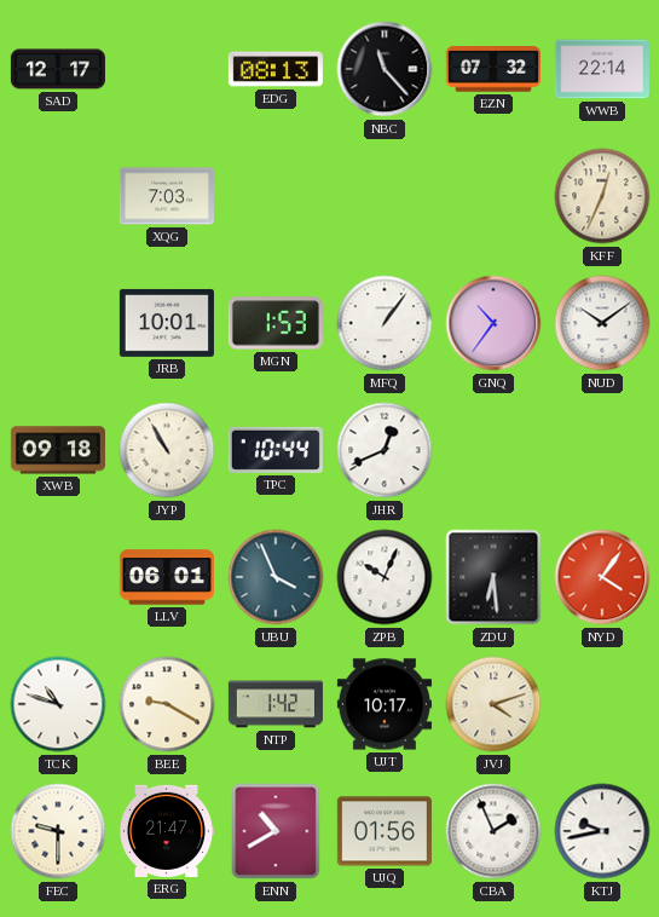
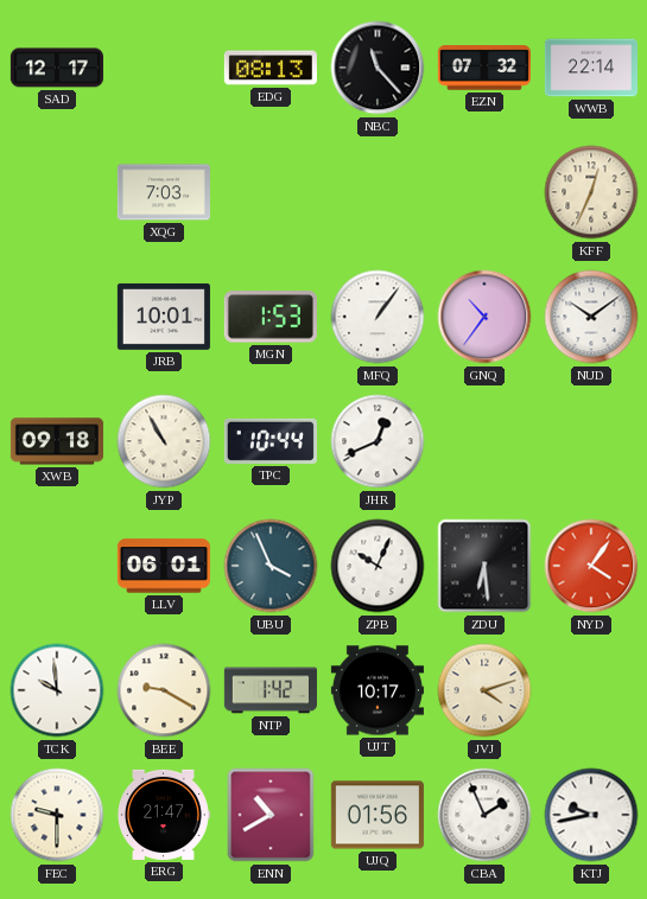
TCK: 10:48 -> 9:59
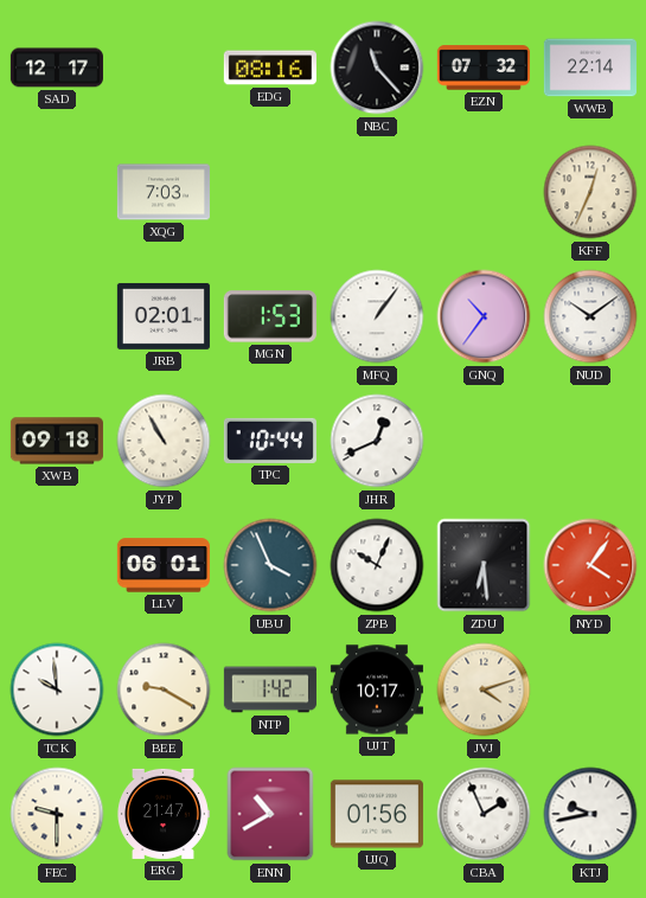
EDG: 08:13 -> 08:16
JRB: 10:01 -> 02:01
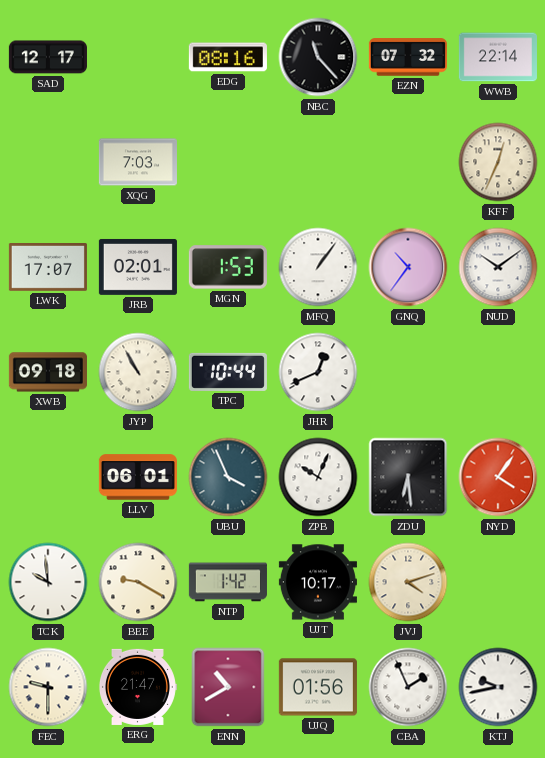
LWK: none -> 17:07
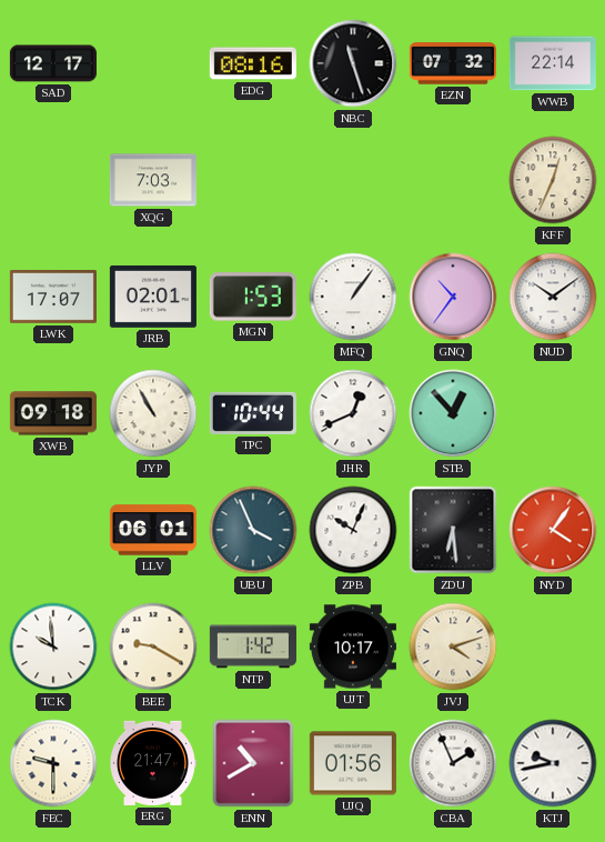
NBC: 11:23 -> 11:27
STB: none -> 12:53
